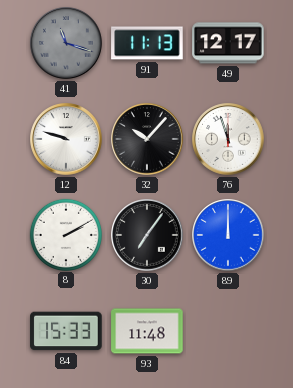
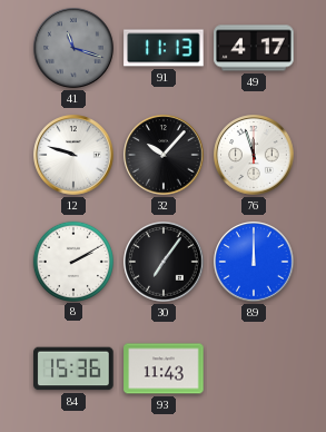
49: 12:17 -> 4:17
84: 15:33 -> 15:36
93: 11:48 -> 11:43
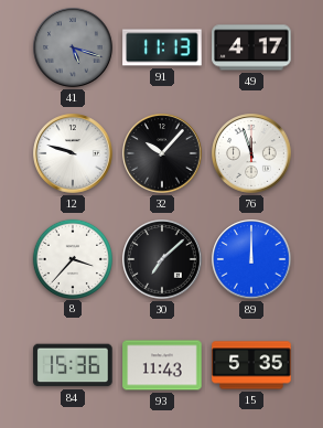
41: 11:18 -> 5:18
8: 2:10 -> 3:37
30: 7:06 -> 7:08
15: none -> 5:35
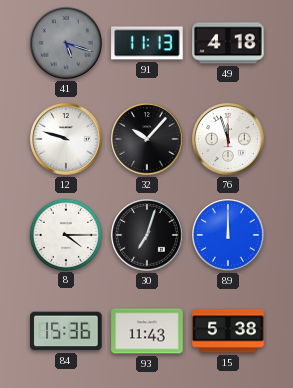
49: 4:17 -> 4:18
8: 3:37 -> 4:15
30: 7:08 -> 7:03
15: 5:35 -> 5:38
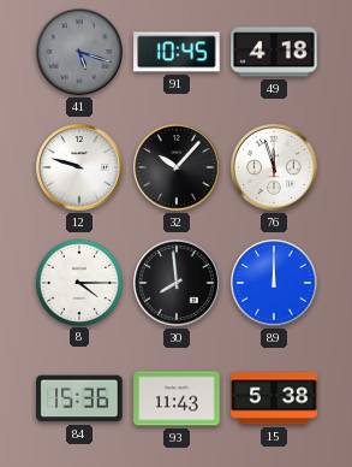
91: 11:13 -> 10:45
30: 7:03 -> 7:59
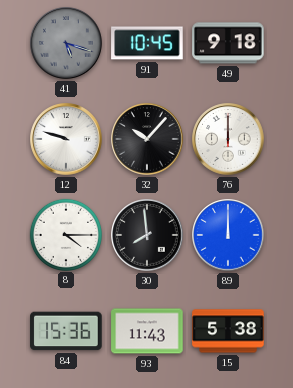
49: 4:18 -> 9:18
76: 11:57 -> 12:00
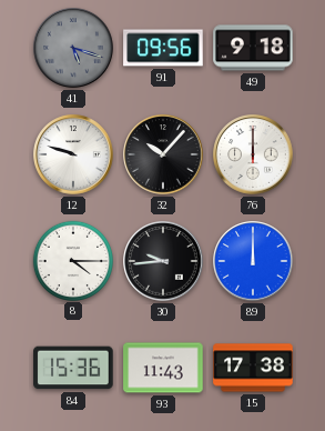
91: 10:45 -> 09:56
30: 7:59 -> 9:44
15: 5:38 -> 17:38
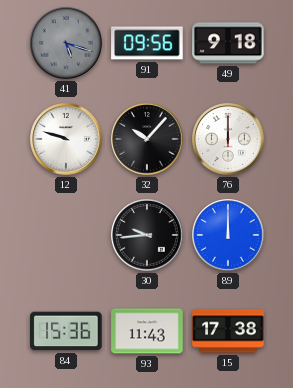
8: 4:15 -> none
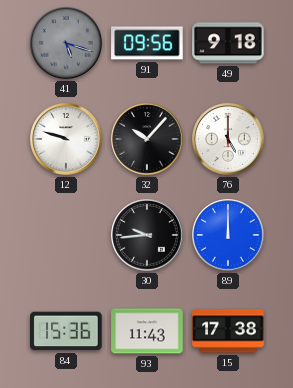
76: 12:00 -> 5:00
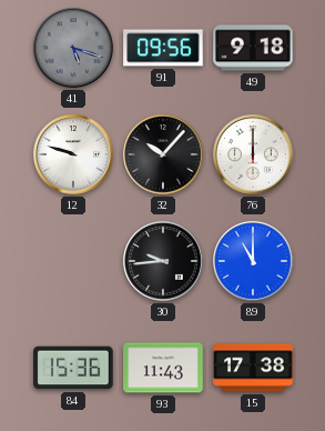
76: 5:00 -> 12:00
89: 12:00 -> 11:00
